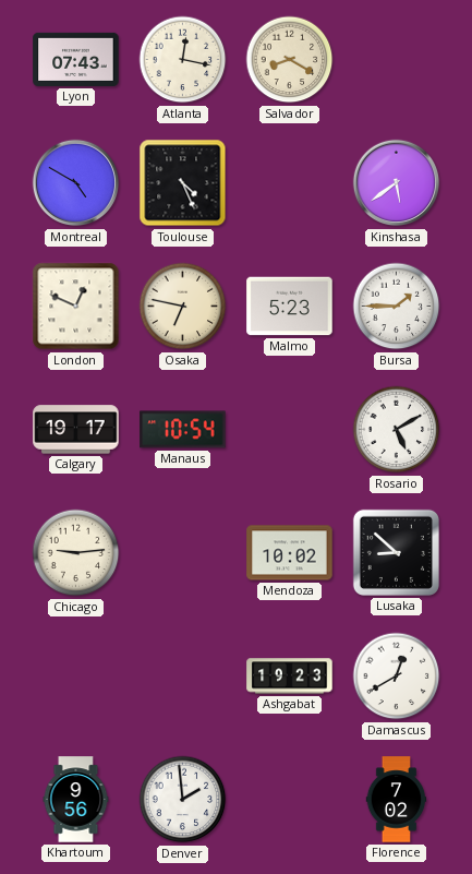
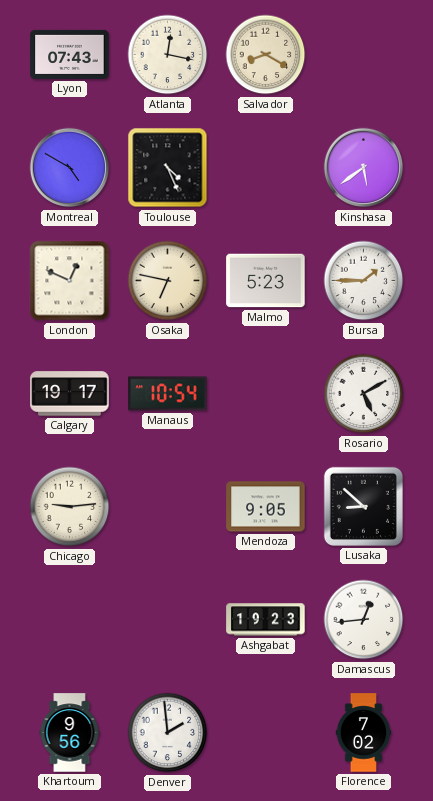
Mendoza: 10:02 -> 9:05
Damascus: 12:40 -> 12:44
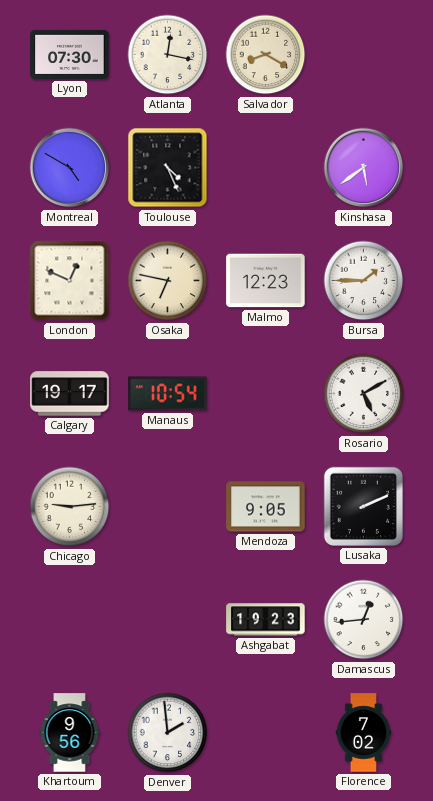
Lyon: 07:43 -> 07:30
Malmo: 5:23 -> 12:23
Lusaka: 8:52 -> 2:11
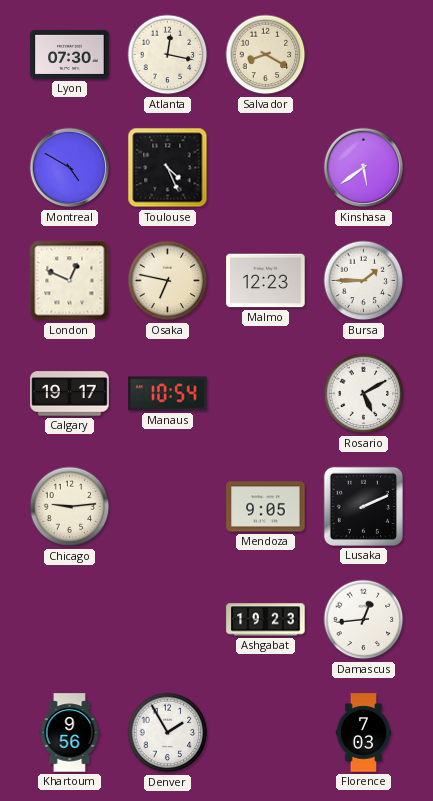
Denver: 1:59 -> 1:55
Florence: 7:02 -> 7:03
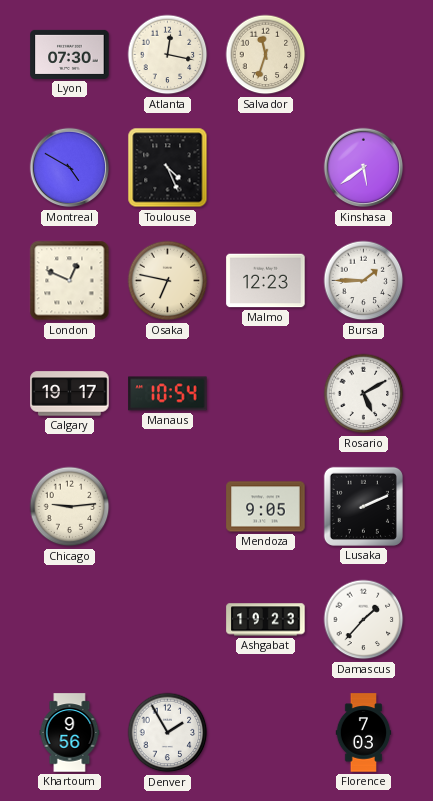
Salvador: 8:20 -> 11:33
Damascus: 12:44 -> 1:37
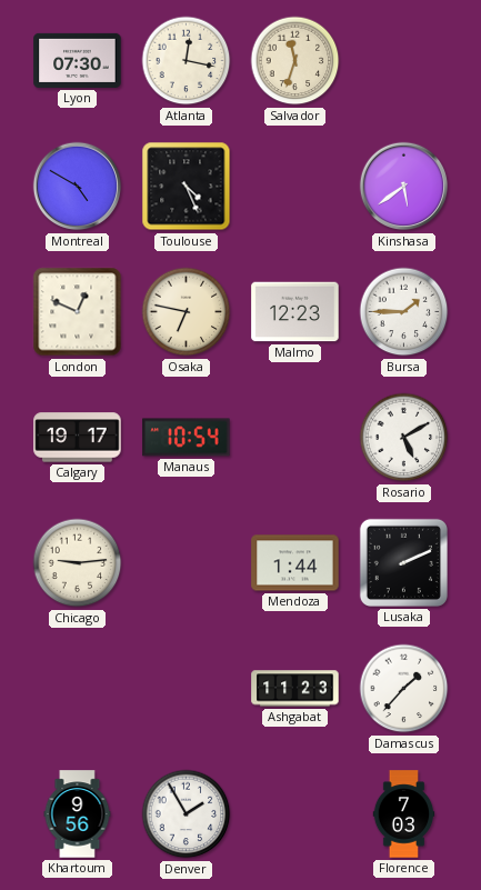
Mendoza: 9:05 -> 1:44
Ashgabat: 19:23 -> 11:23
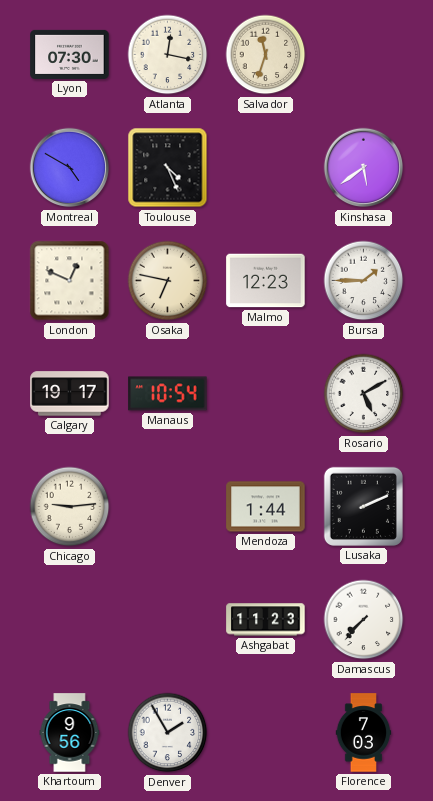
Damascus: 1:37 -> 7:37
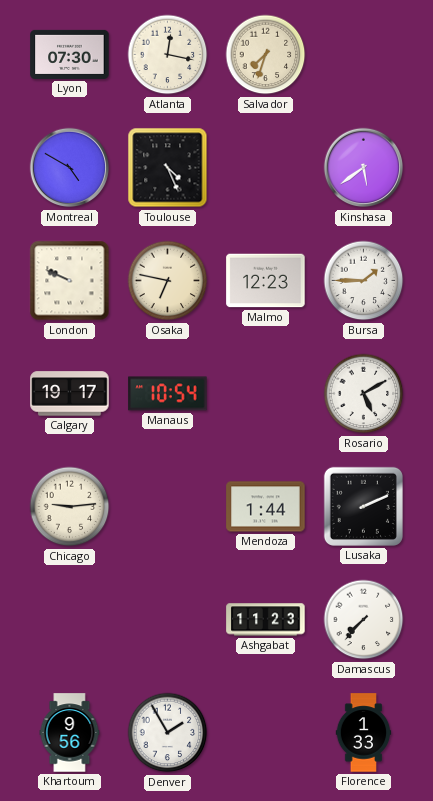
Salvador: 11:33 -> 7:33
London: 12:49 -> 9:49
Florence: 7:03 -> 1:33
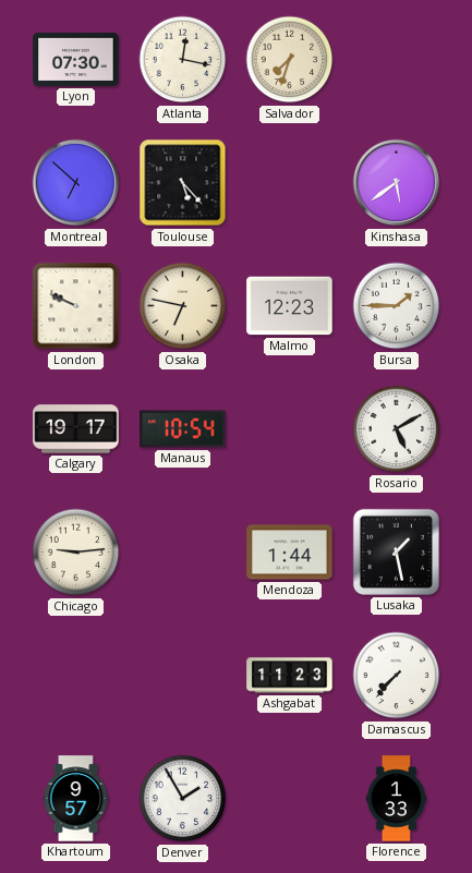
Montreal: 4:50 -> 6:52
Toulouse: 4:26 -> 5:23
Lusaka: 2:11 -> 1:28
Khartoum: 9:56 -> 9:57
